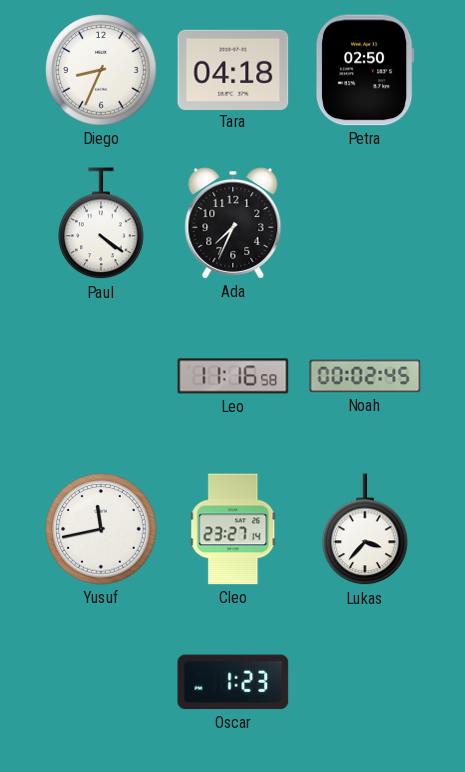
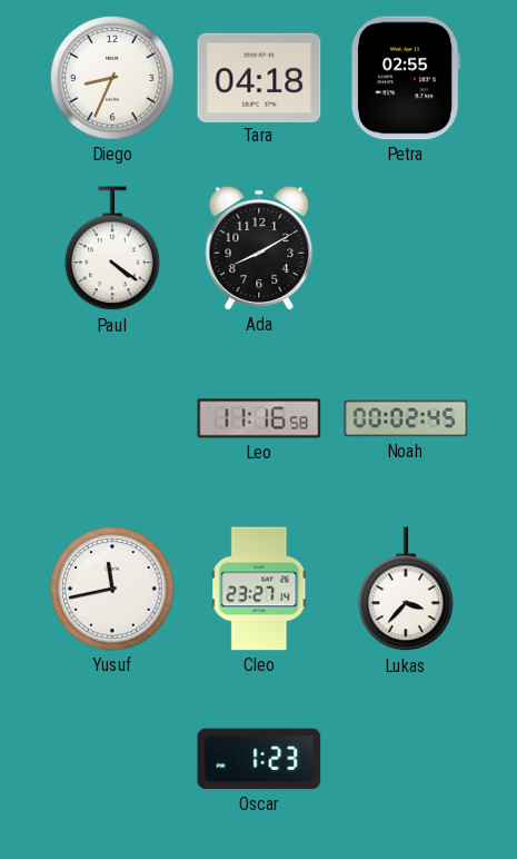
Petra: 02:50 -> 02:55
Ada: 7:34 -> 8:10
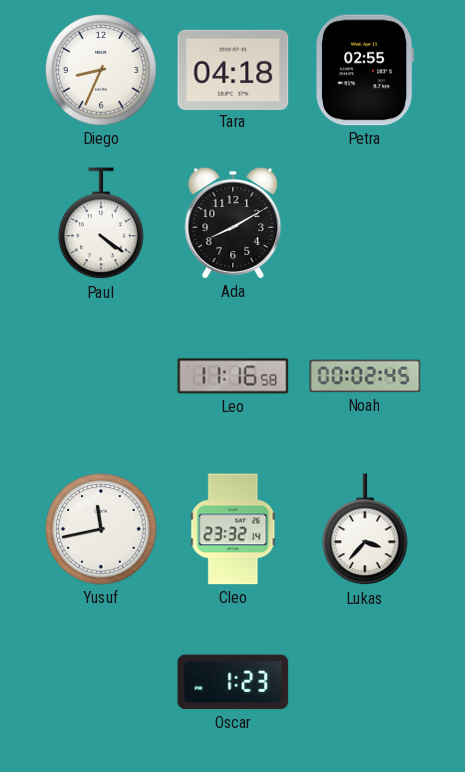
Cleo: 23:27 -> 23:32
